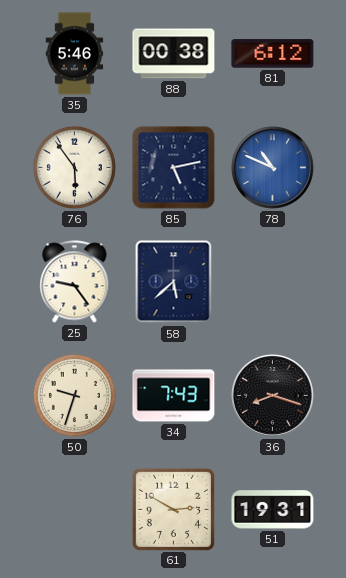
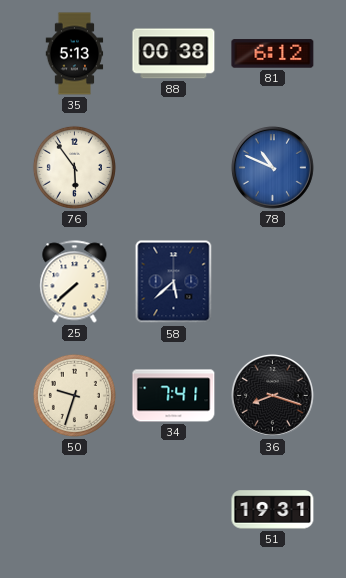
35: 5:46 -> 5:13
85: 5:13 -> none
25: 9:24 -> 7:38
34: 7:43 -> 7:41
61: 2:50 -> none
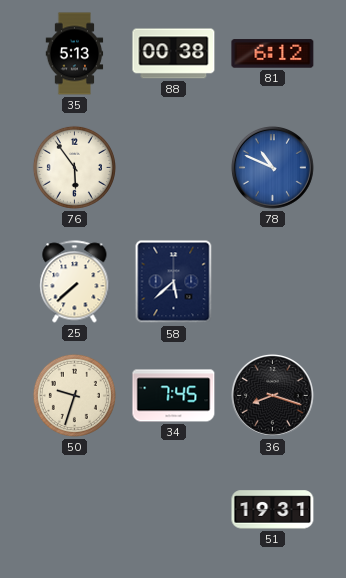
34: 7:41 -> 7:45
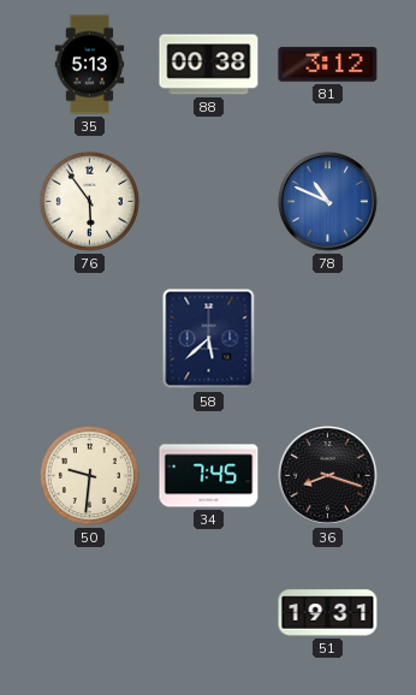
81: 6:12 -> 3:12
25: 7:38 -> none
50: 9:33 -> 9:31
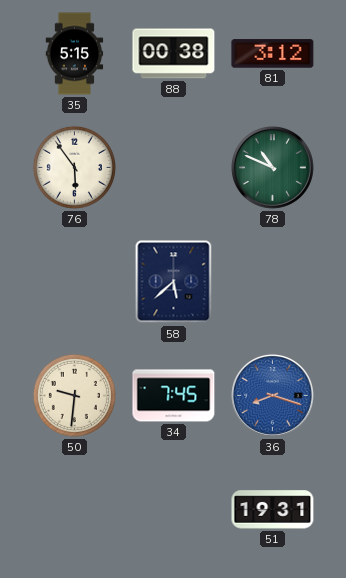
35: 5:13 -> 5:15
78 dial: blue -> green
36 dial: black -> blue
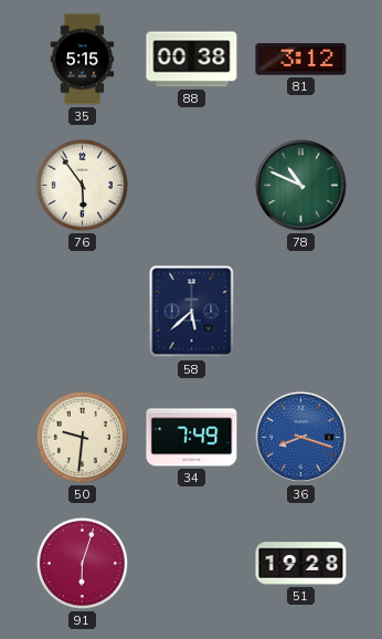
34: 7:45 -> 7:49
91: none -> 6:03
51: 19:31 -> 19:28
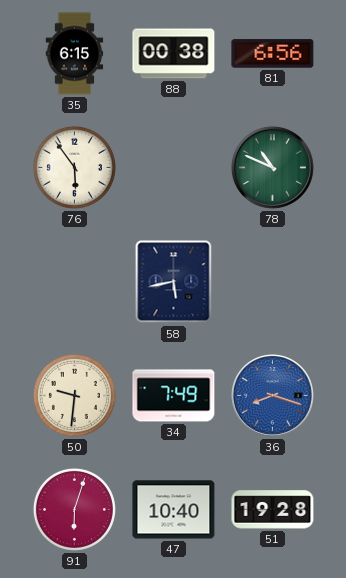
35: 5:15 -> 6:15
81: 3:12 -> 6:56
58: 5:38 -> 5:43
47: none -> 10:40
